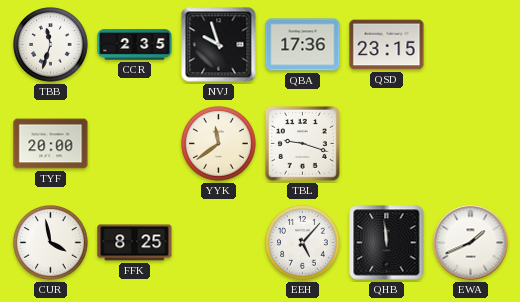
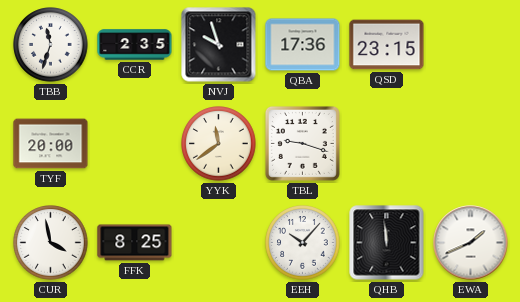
EEH: 5:07 -> 10:07
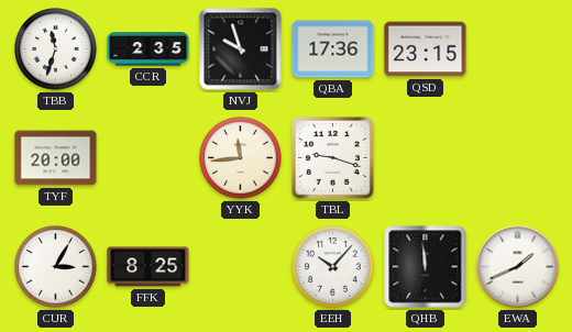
YYK: 11:39 -> 11:44
CUR: 3:58 -> 3:05
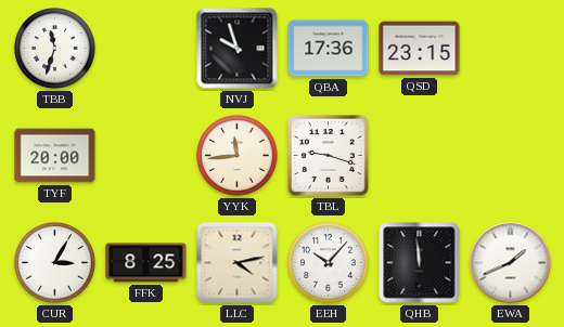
CCR: 2:35 -> none
LLC: none -> 4:13
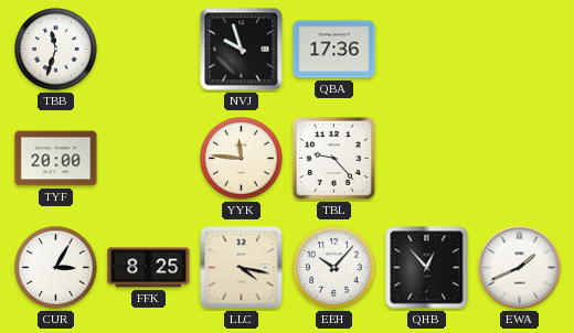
QSD: 23:15 -> none
YYK: 11:44 -> 11:46
TBL: 9:18 -> 9:23
LLC: 4:13 -> 4:17
QHB: 11:59 -> 12:53
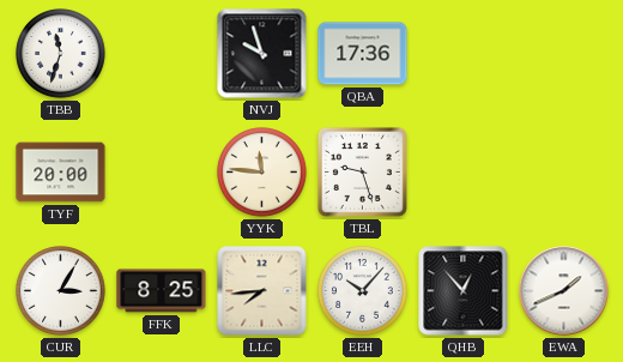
TBL: 9:23 -> 9:27
LLC: 4:17 -> 7:44
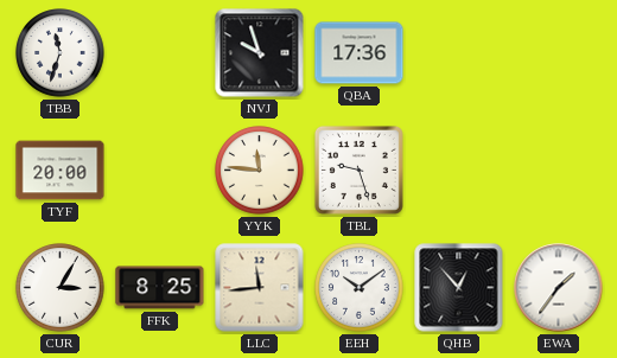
LLC: 7:44 -> 11:44
EEH: 10:07 -> 10:09
EWA: 1:41 -> 1:36
